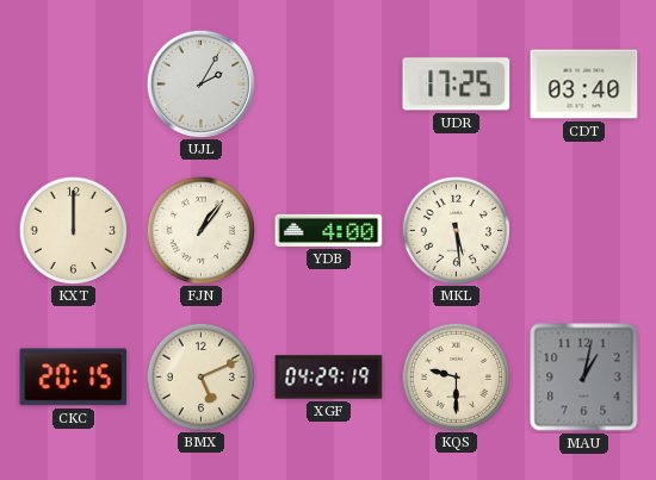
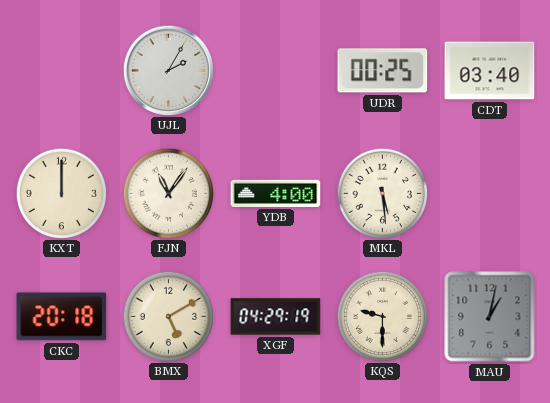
UDR: 17:25 -> 00:25
FJN: 1:06 -> 11:06
CKC: 20:15 -> 20:18
BMX: 5:11 -> 5:10
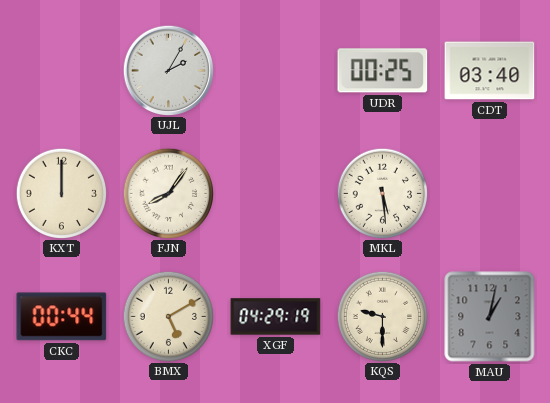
FJN: 11:06 -> 8:06
YDB: 4:00 -> none
CKC: 20:18 -> 00:44
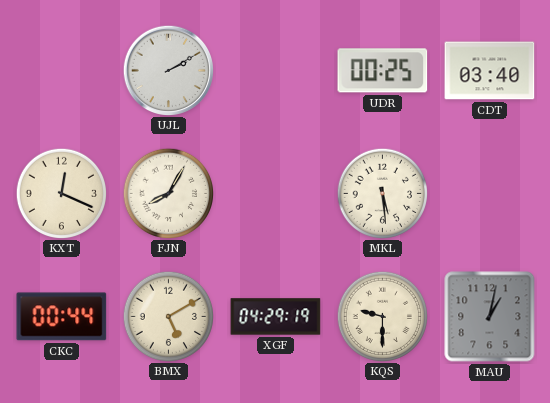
UJL: 2:05 -> 2:10
KXT: 12:00 -> 12:19
FJN: 8:06 -> 8:05
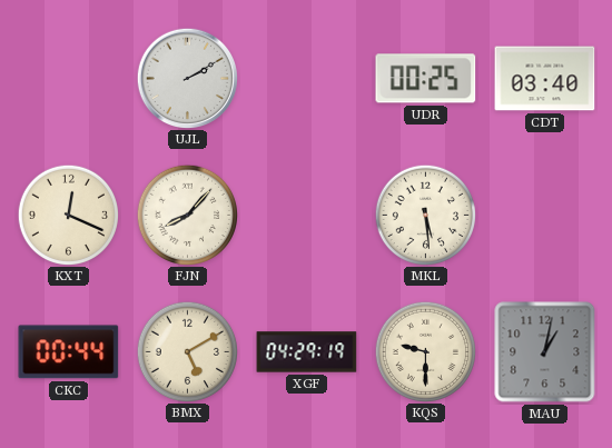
FJN: 8:05 -> 8:07
